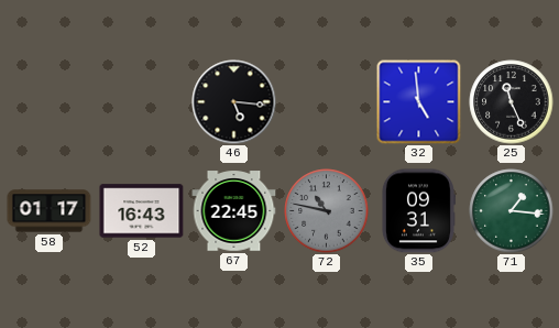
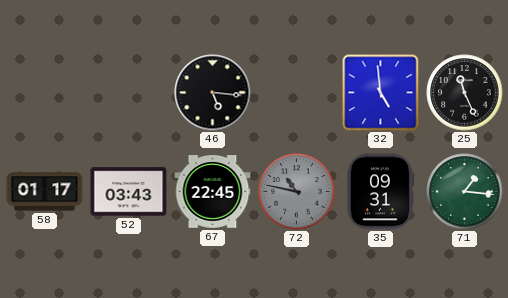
52: 16:43 -> 03:43
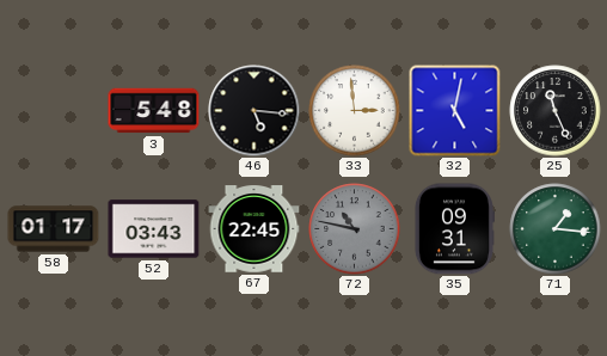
3: none -> 5:48
33: none -> 2:59
32: 4:59 -> 5:02
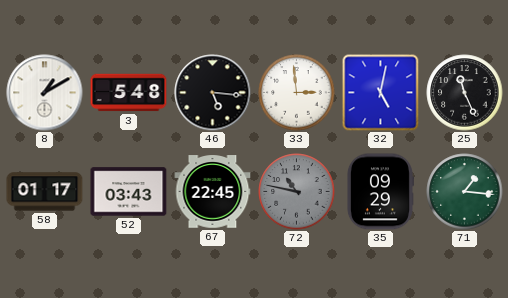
8: none -> 1:10
35: 09:31 -> 09:29
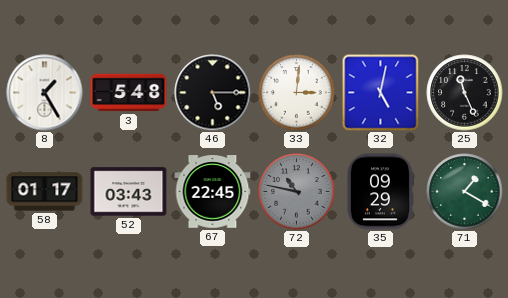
8: 1:10 -> 1:25
46: 5:16 -> 5:15
33: 2:59 -> 3:01
71: 1:16 -> 1:20
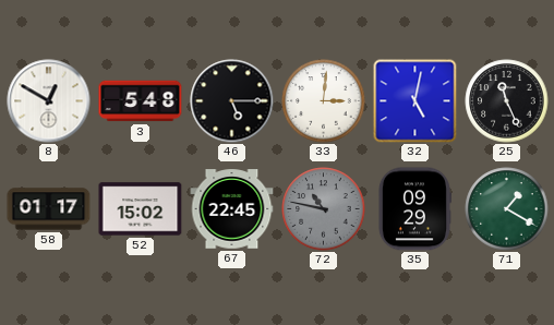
8: 1:25 -> 12:50
52: 03:43 -> 15:02
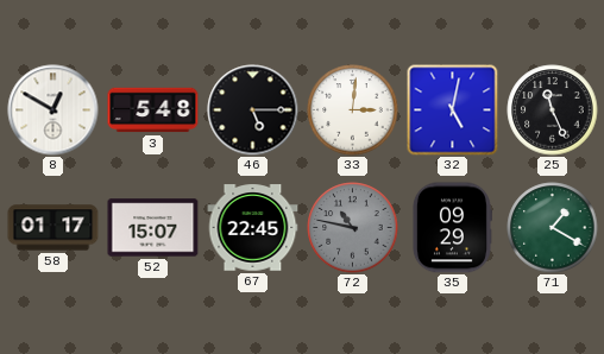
52: 15:02 -> 15:07
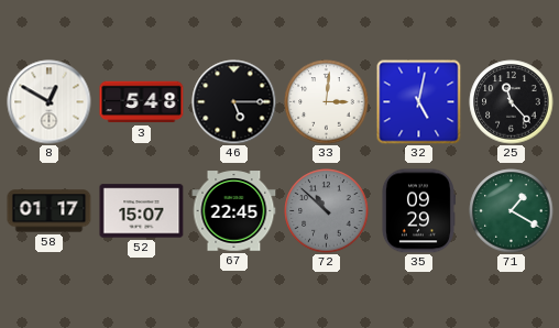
25: 11:26 -> 11:23
72: 10:47 -> 10:52
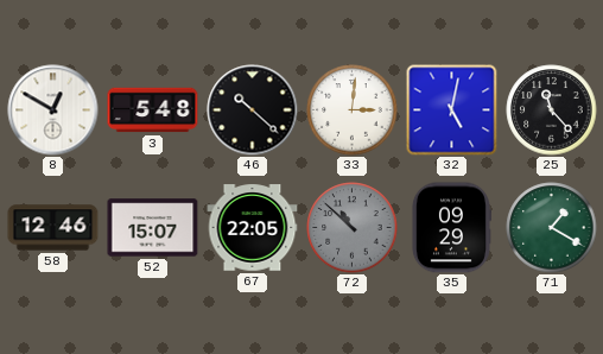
46: 5:15 -> 10:22
58: 01:17 -> 12:46
67: 22:45 -> 22:05
